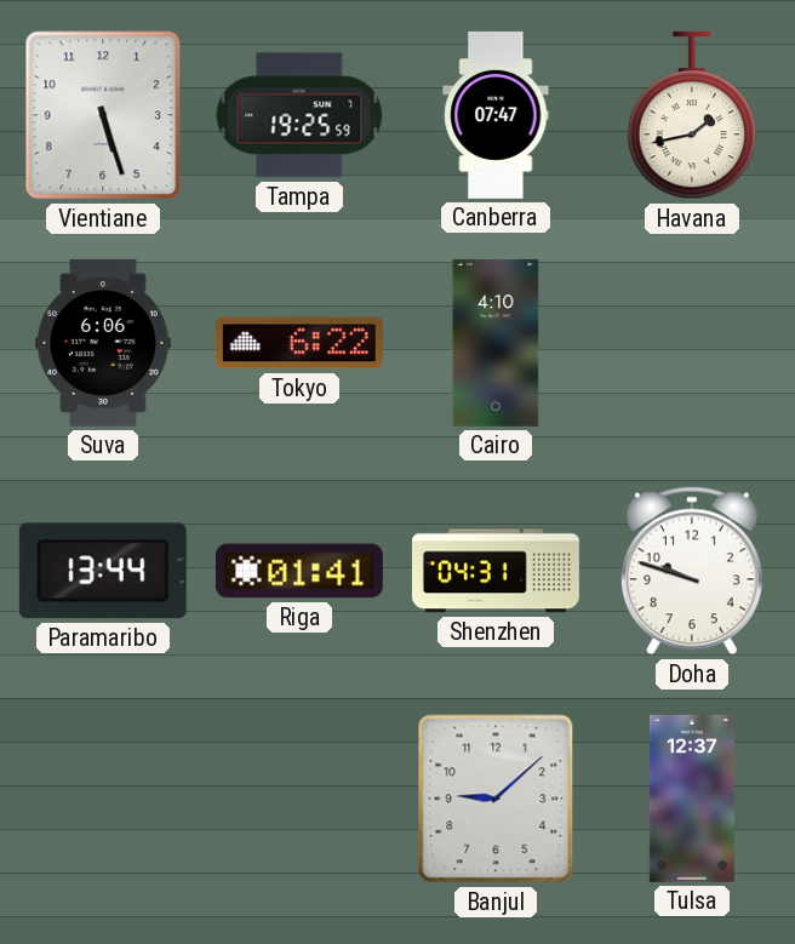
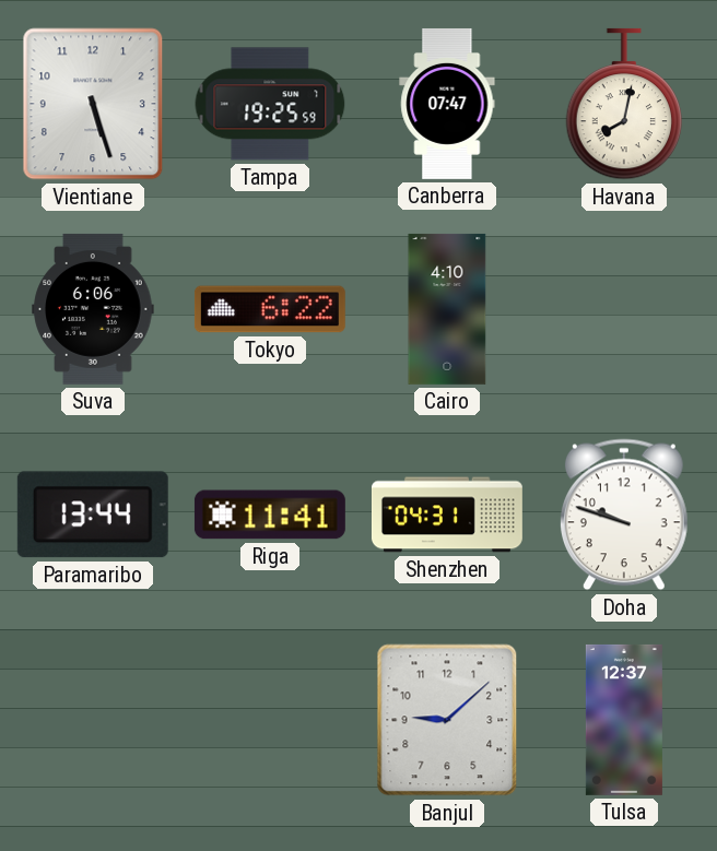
Havana: 1:43 -> 8:02
Riga: 01:41 -> 11:41
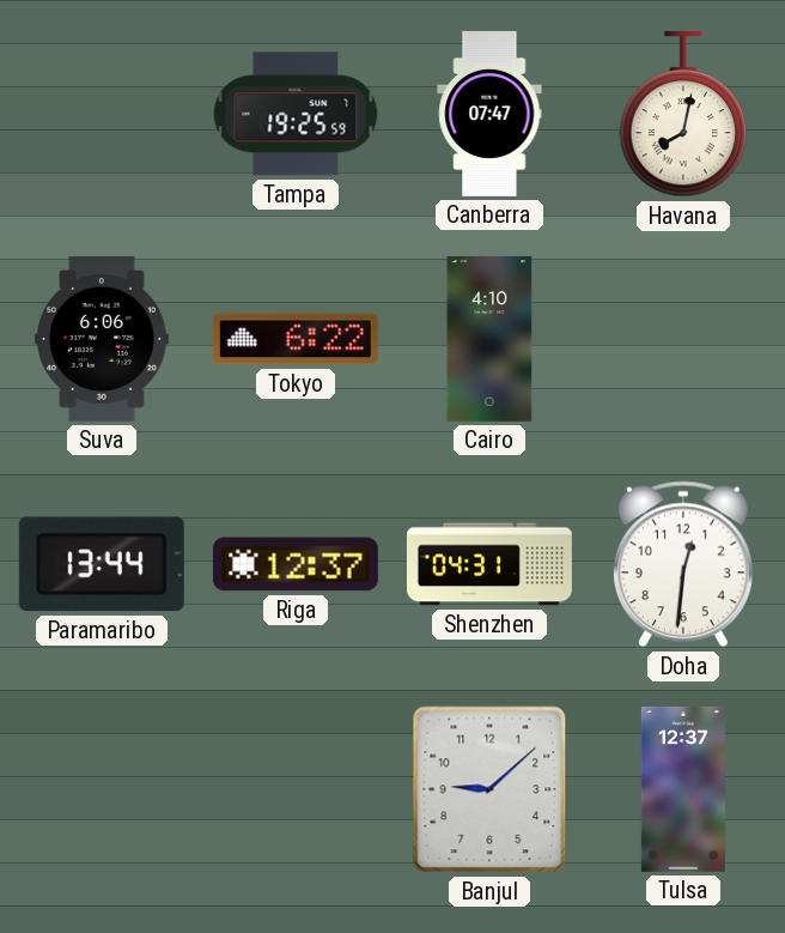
Vientiane: 5:27 -> none
Riga: 11:41 -> 12:37
Doha: 9:48 -> 12:31
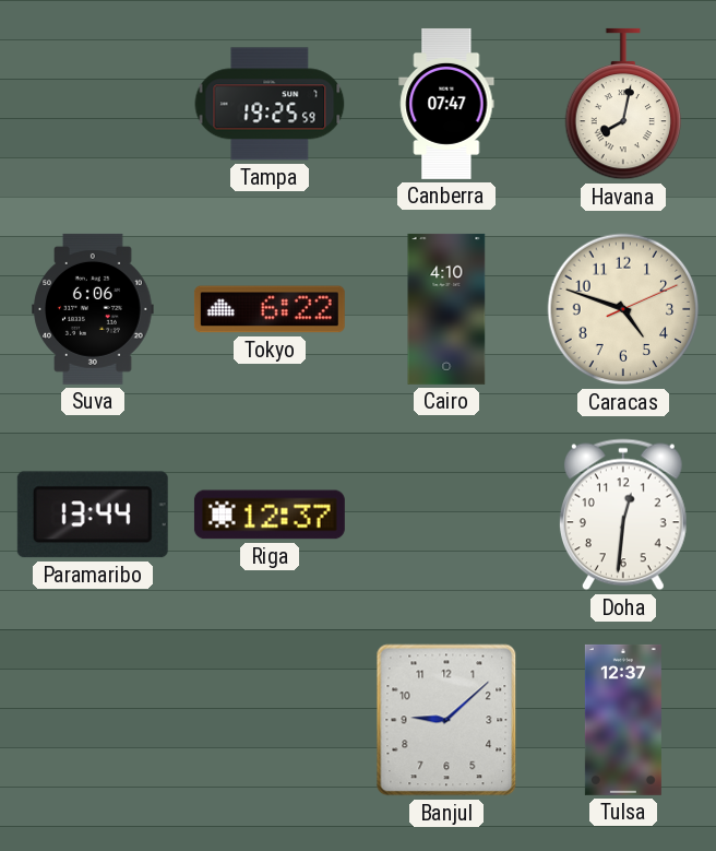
Caracas: none -> 4:48
Shenzhen: 04:31 -> none
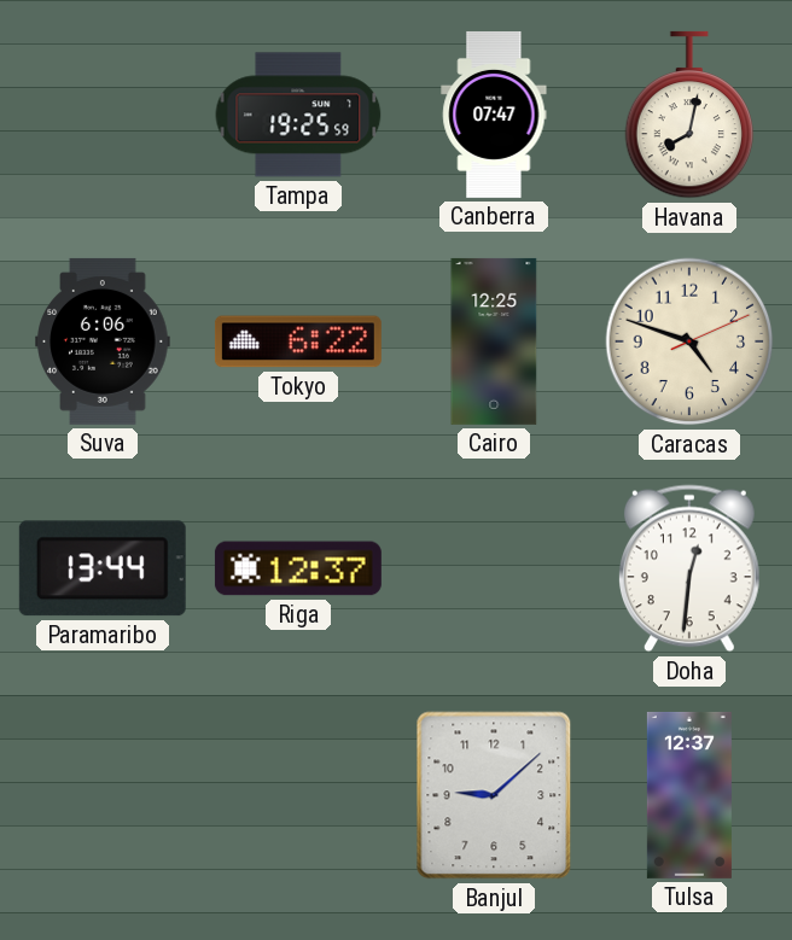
Cairo: 4:10 -> 12:25
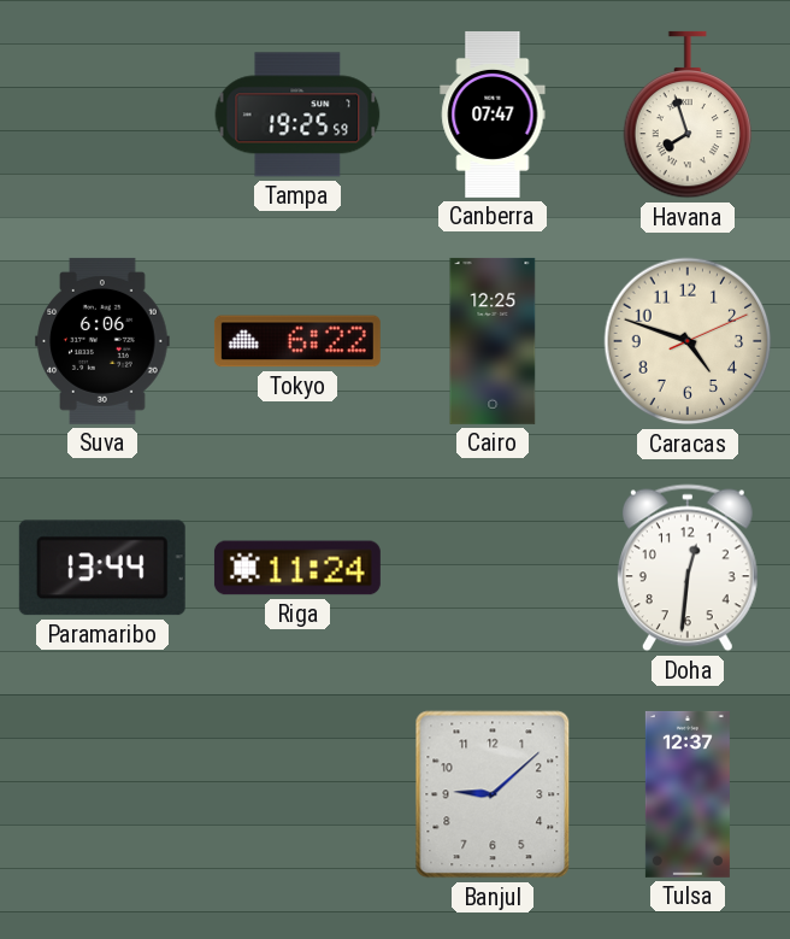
Havana: 8:02 -> 7:57
Riga: 12:37 -> 11:24
